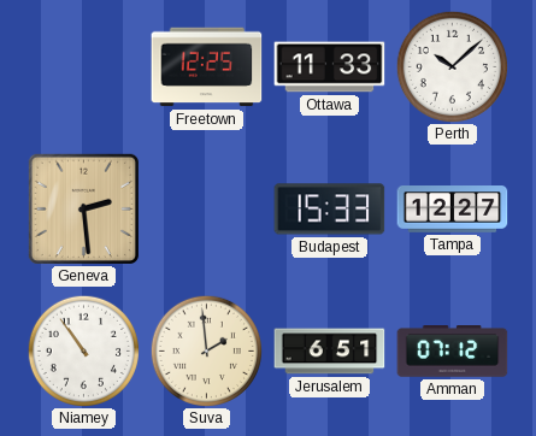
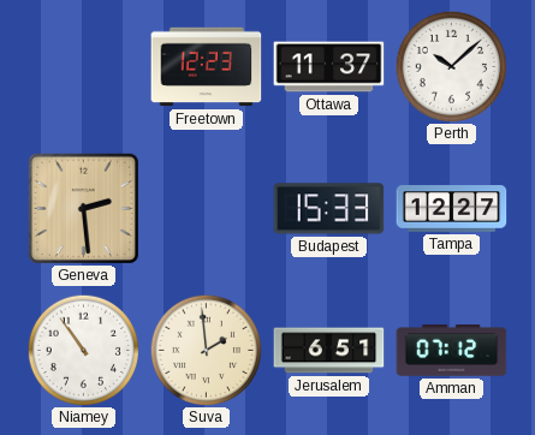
Freetown: 12:25 -> 12:23
Ottawa: 11:33 -> 11:37
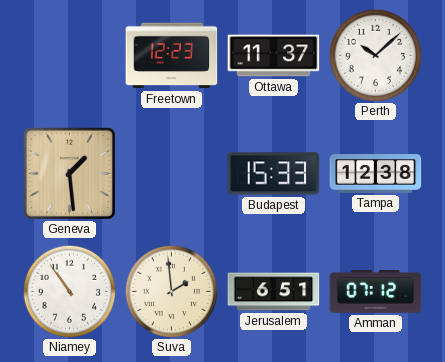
Geneva: 2:29 -> 1:29
Tampa: 12:27 -> 12:38
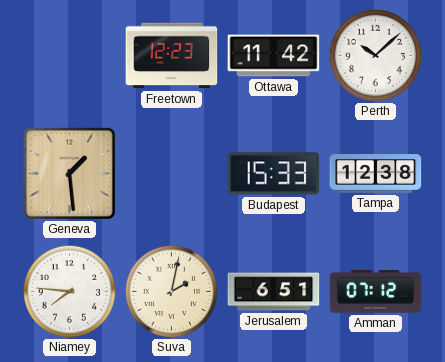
Ottawa: 11:37 -> 11:42
Niamey: 10:54 -> 7:46
Suva: 1:59 -> 2:02
